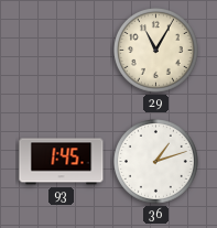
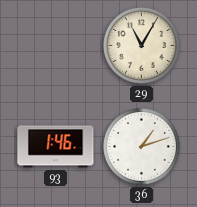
93: 1:45 -> 1:46
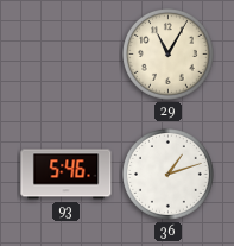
93: 1:46 -> 5:46
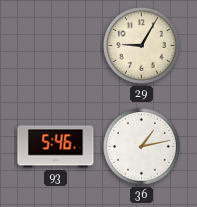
29: 11:05 -> 9:05
36: 1:12 -> 1:13
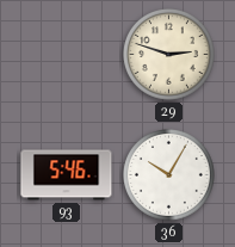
29: 9:05 -> 2:48
36: 1:13 -> 10:05
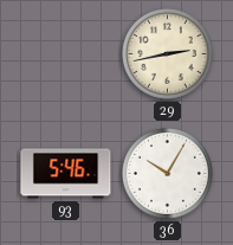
29: 2:48 -> 2:43
